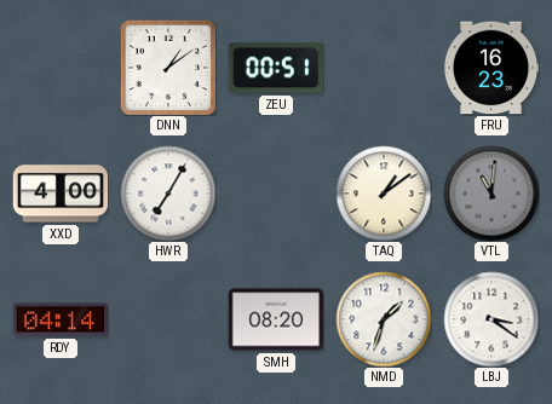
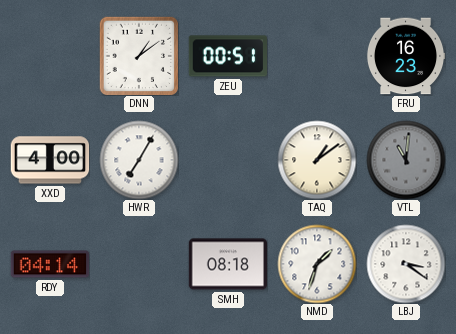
SMH: 08:20 -> 08:18
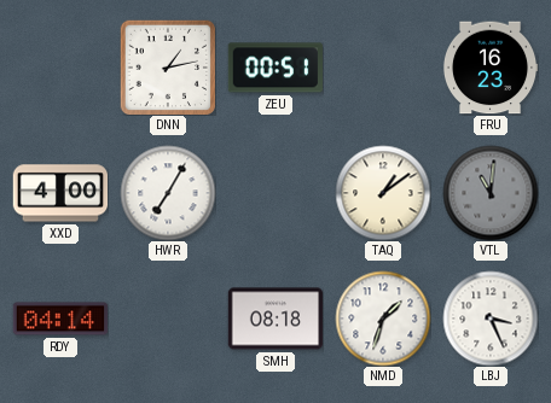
DNN: 1:09 -> 1:13
LBJ: 3:21 -> 3:26
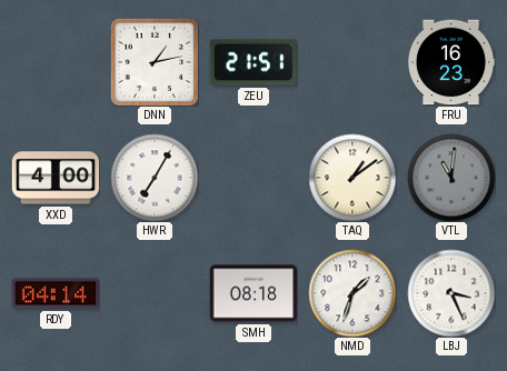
ZEU: 00:51 -> 21:51
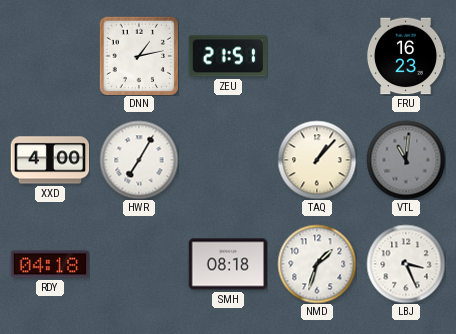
TAQ: 1:09 -> 1:07
RDY: 04:14 -> 04:18
